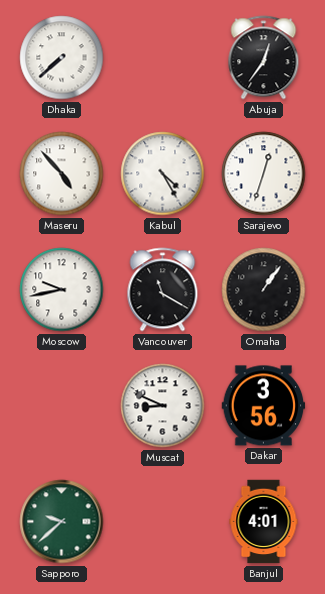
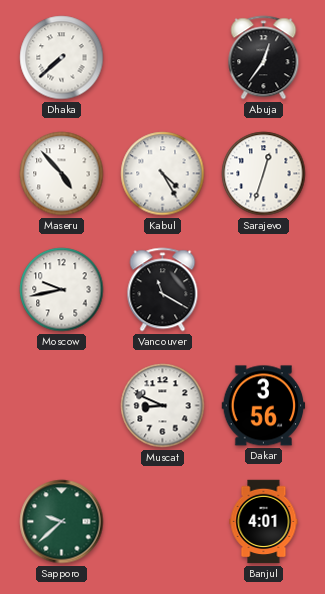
Omaha: 1:06 -> none
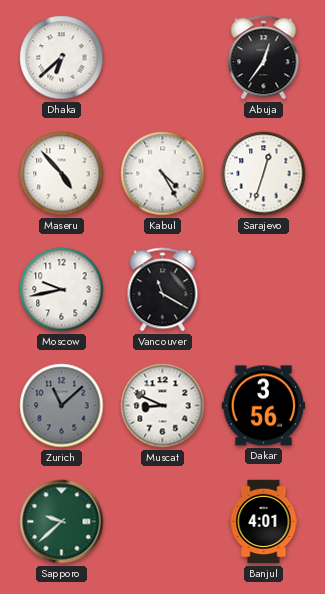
Dhaka: 7:38 -> 6:38
Zurich: none -> 11:08
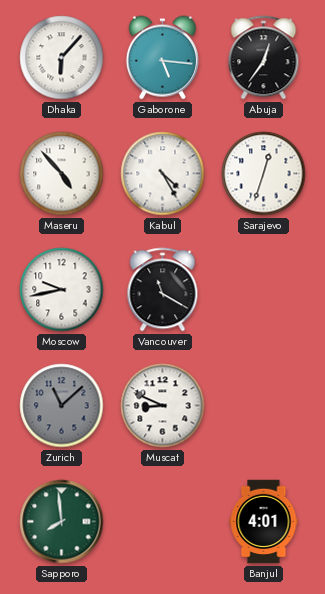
Dhaka: 6:38 -> 6:07
Gaborone: none -> 5:16
Dakar: 3:56 -> none
Sapporo: 9:38 -> 7:59
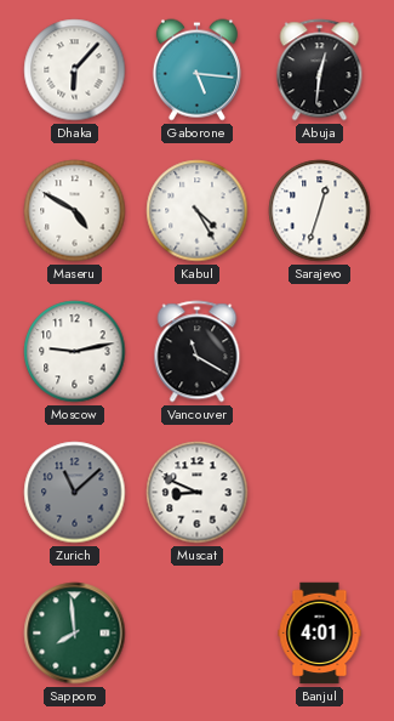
Abuja: 12:36 -> 12:31
Maseru: 4:53 -> 4:50
Moscow: 9:43 -> 9:13
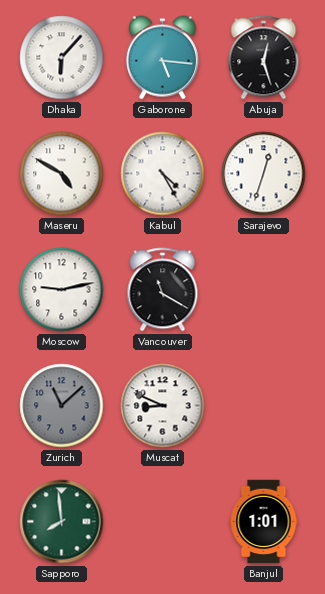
Abuja: 12:31 -> 12:27
Banjul: 4:01 -> 1:01
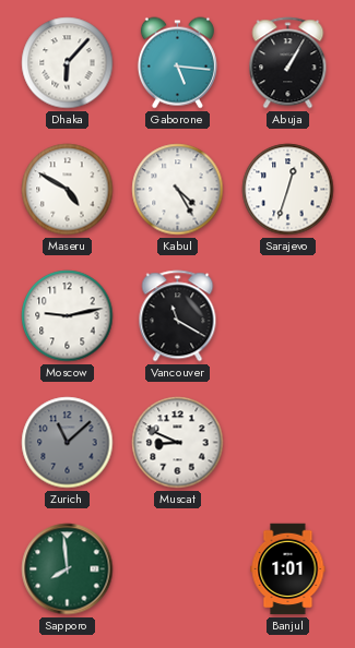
Abuja: 12:27 -> 1:05
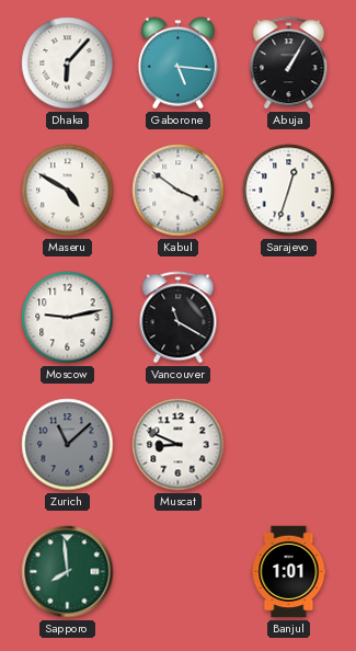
Kabul: 4:25 -> 3:51
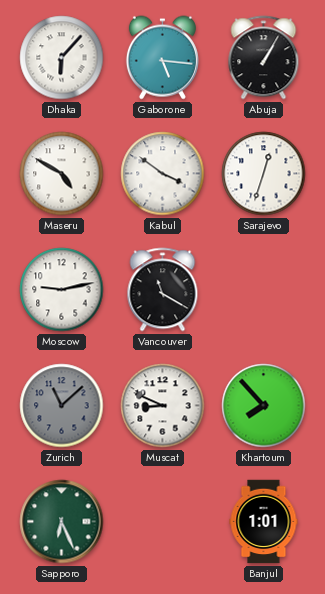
Khartoum: none -> 7:53
Sapporo: 7:59 -> 6:26
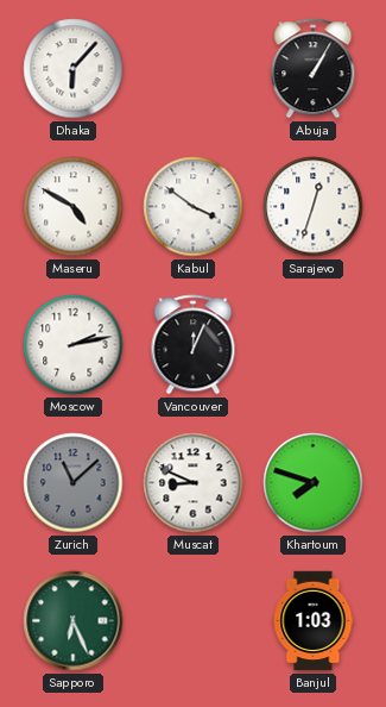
Gaborone: 5:16 -> none
Moscow: 9:13 -> 2:13
Vancouver: 11:20 -> 12:04
Khartoum: 7:53 -> 7:48
Banjul: 1:01 -> 1:03
